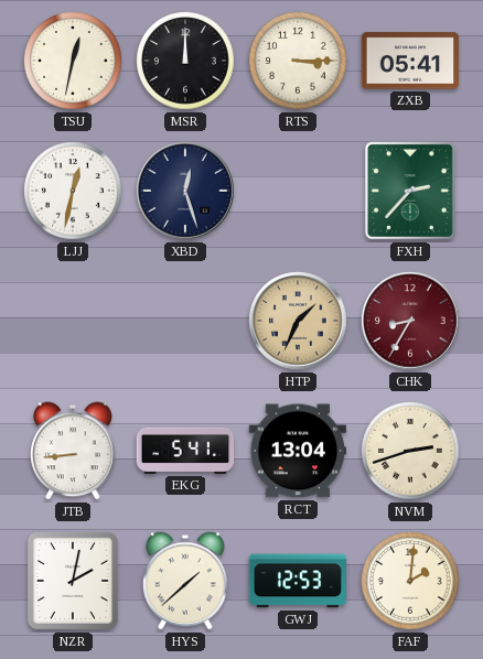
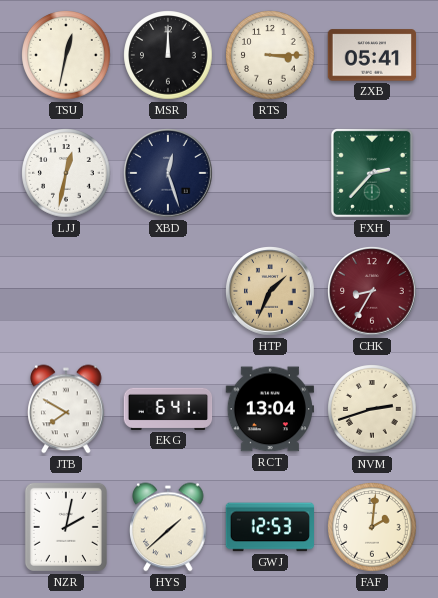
JTB: 8:44 -> 7:50
EKG: 5:41 -> 6:41
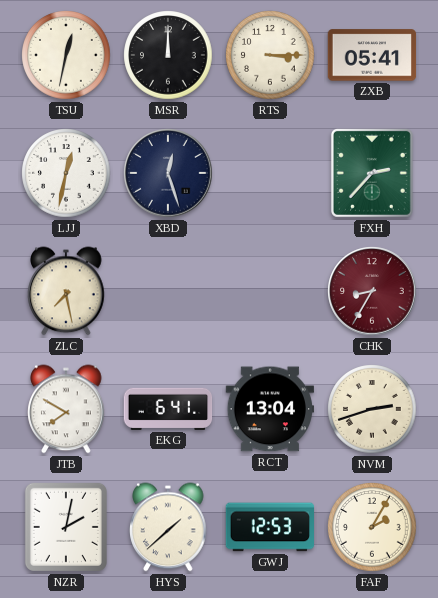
ZLC: none -> 7:28
HTP: 1:34 -> none
FAF: 2:01 -> 2:05
